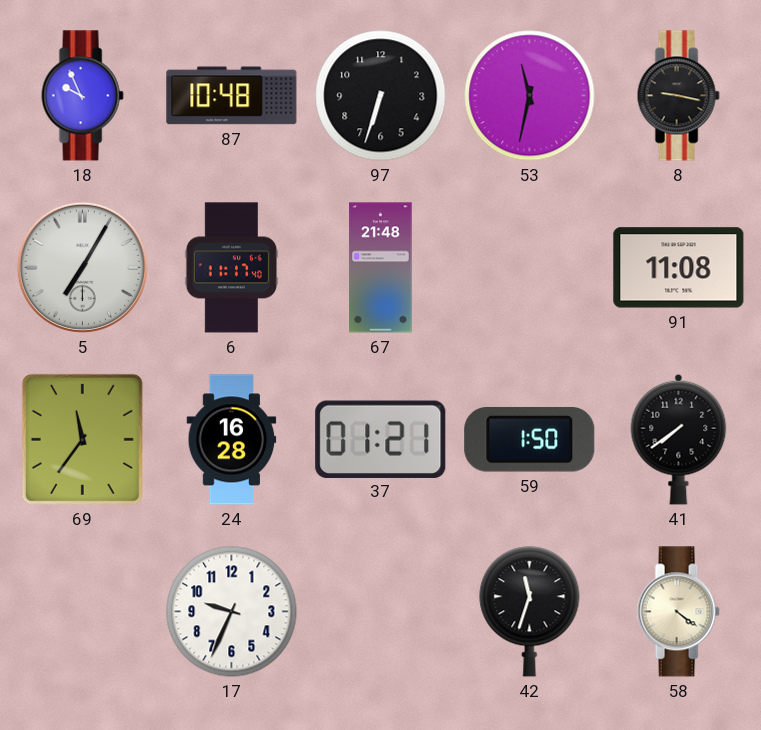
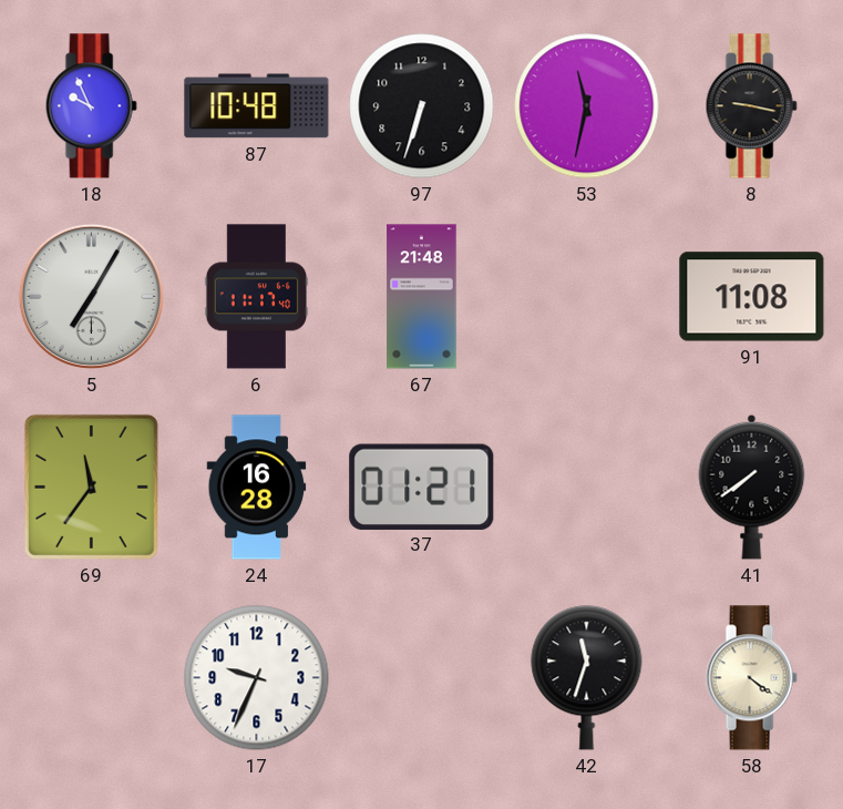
59: 1:50 -> none
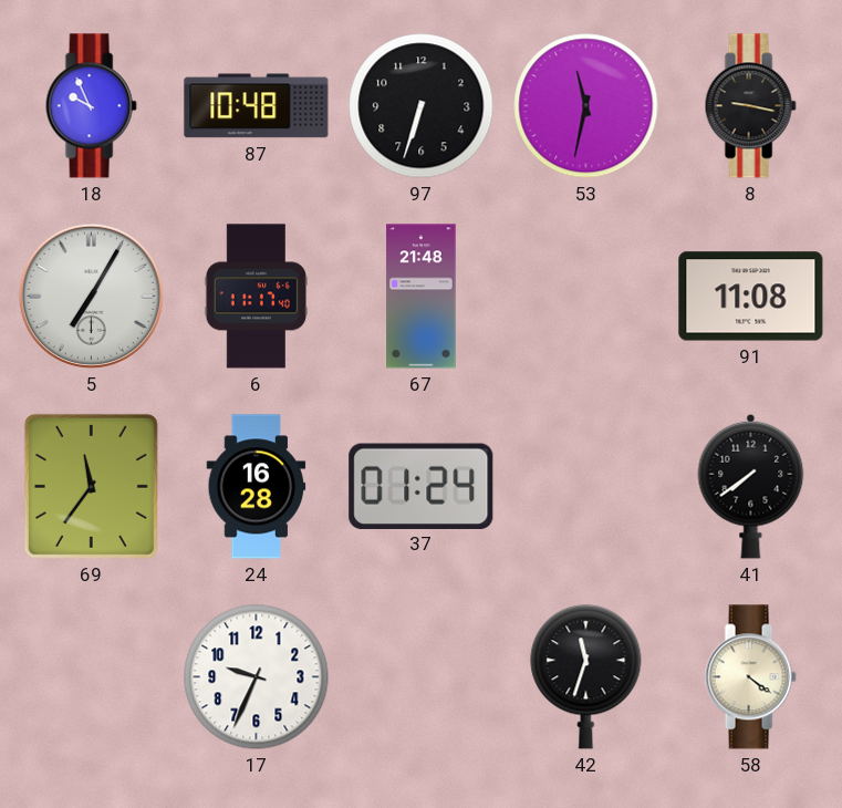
37: 01:21 -> 01:24
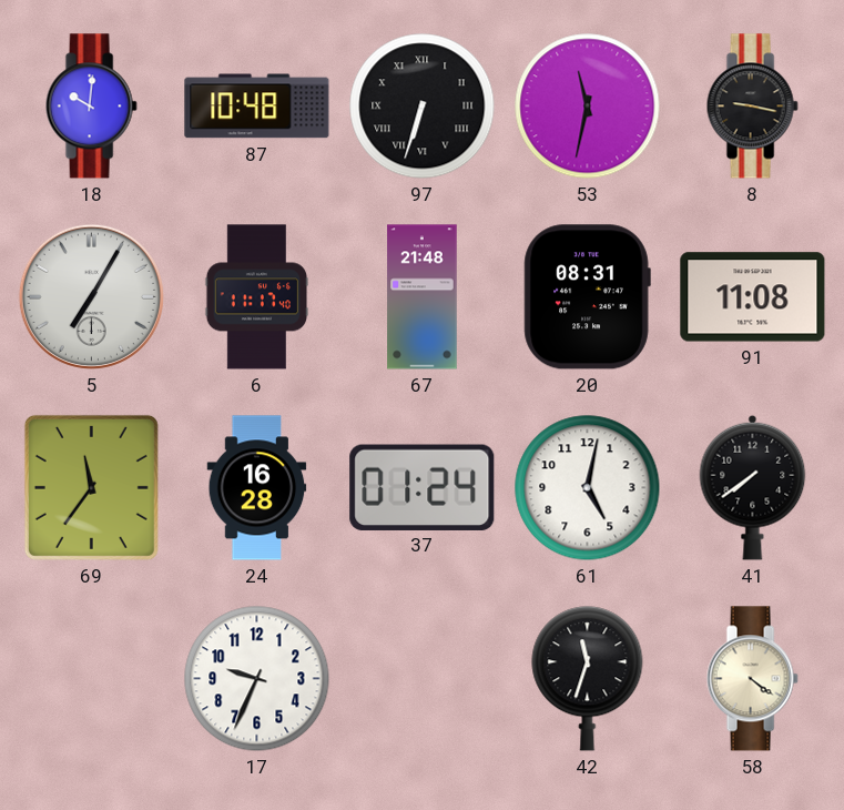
18: 9:56 -> 10:01
97 numerals: Arabic -> Roman
20: none -> 08:31
61: none -> 5:02
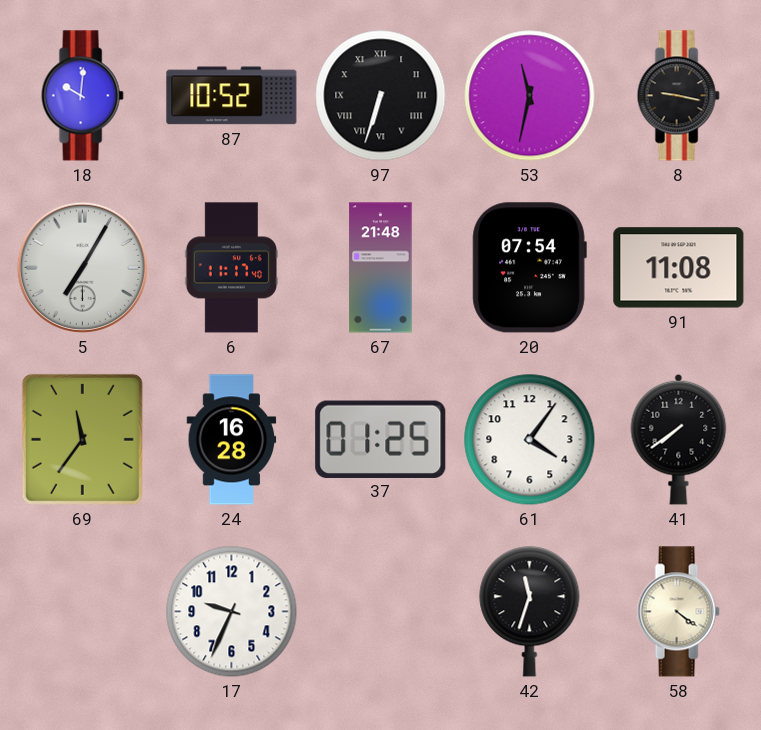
87: 10:48 -> 10:52
20: 08:31 -> 07:54
37: 01:24 -> 01:25
61: 5:02 -> 4:06
